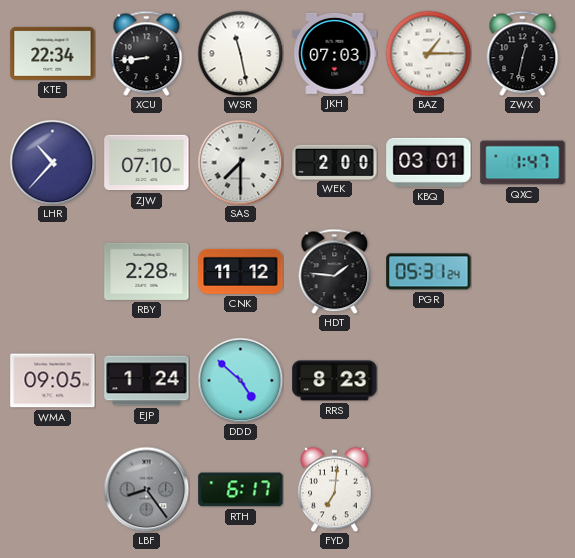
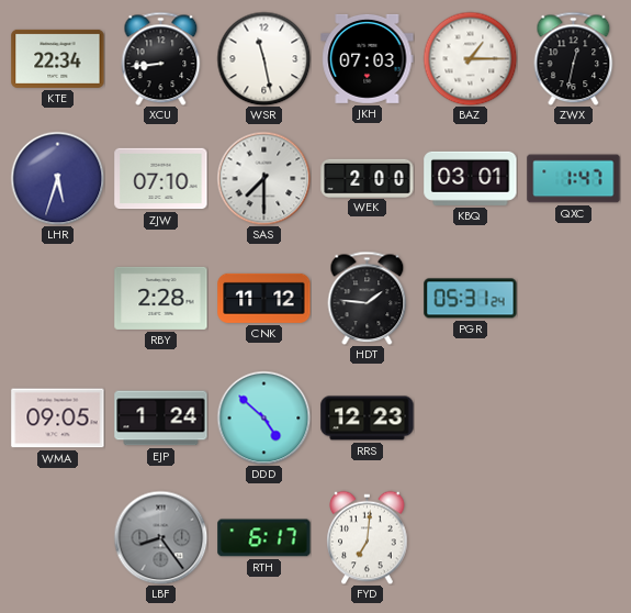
LHR: 10:37 -> 5:33
RRS: 8:23 -> 12:23
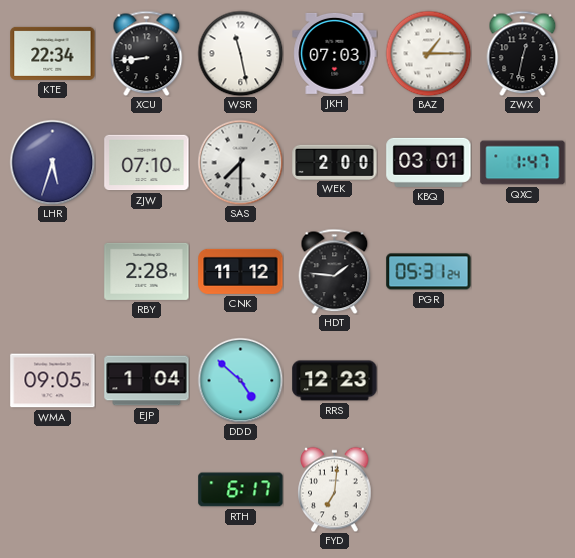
EJP: 1:24 -> 1:04
LBF: 8:24 -> none
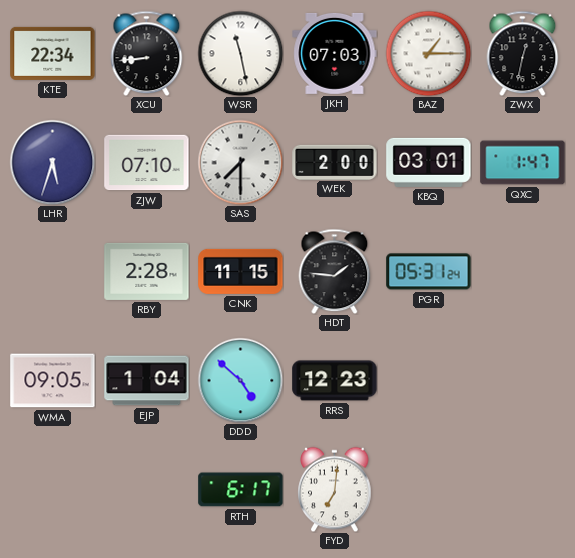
CNK: 11:12 -> 11:15
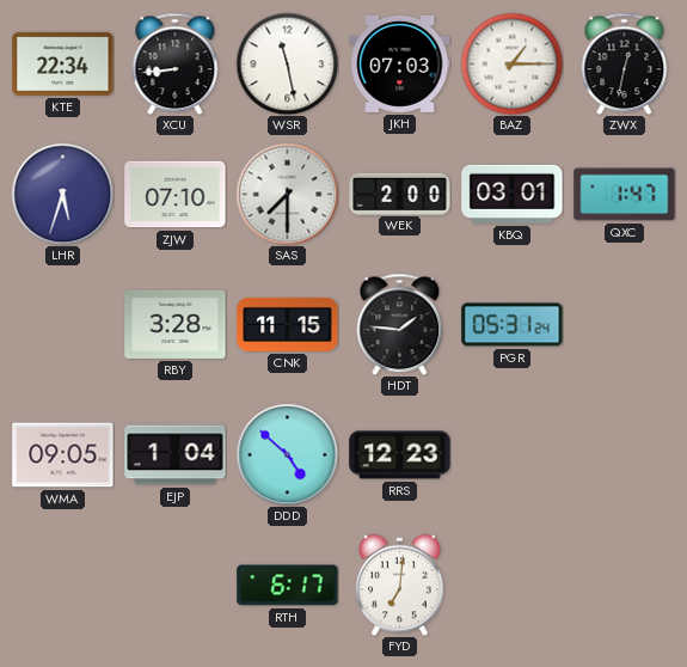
RBY: 2:28 -> 3:28
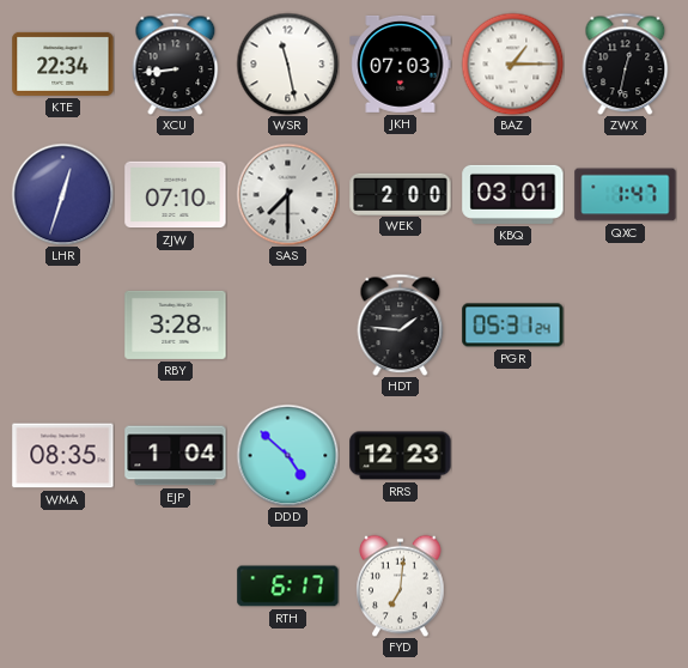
LHR: 5:33 -> 12:33
CNK: 11:15 -> none
WMA: 09:05 -> 08:35
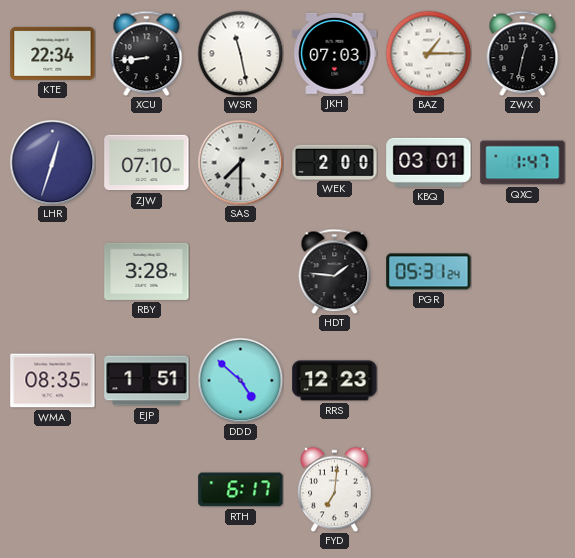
EJP: 1:04 -> 1:51
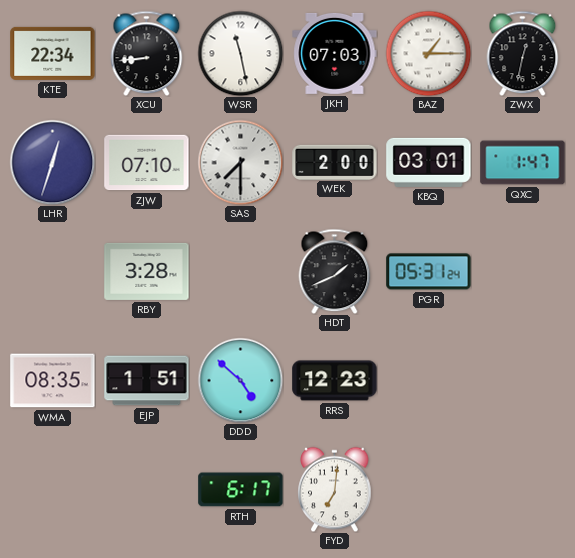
HDT: 1:46 -> 1:41
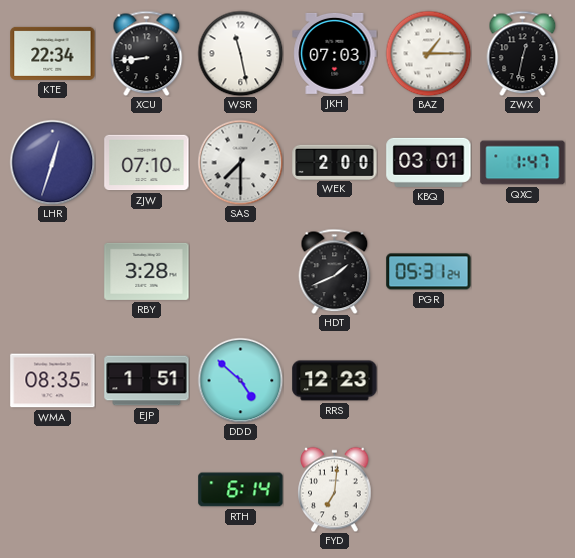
RTH: 6:17 -> 6:14
